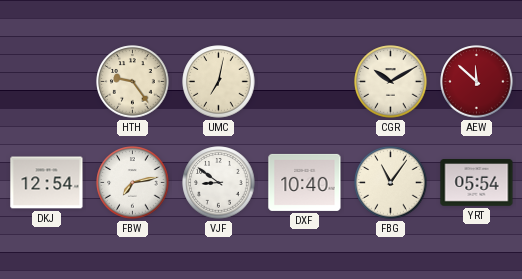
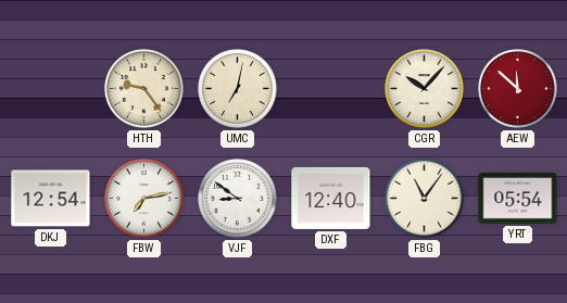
CGR: 10:10 -> 10:07
DXF: 10:40 -> 12:40
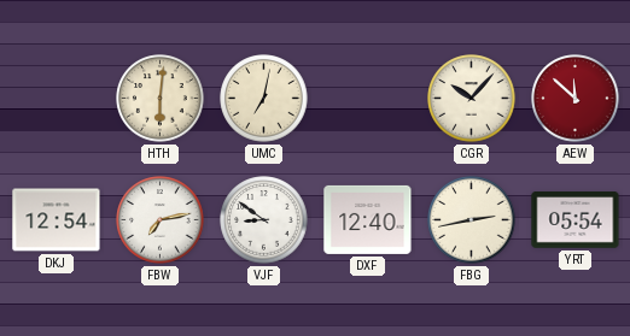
HTH: 9:24 -> 6:01
FBG: 11:06 -> 2:43
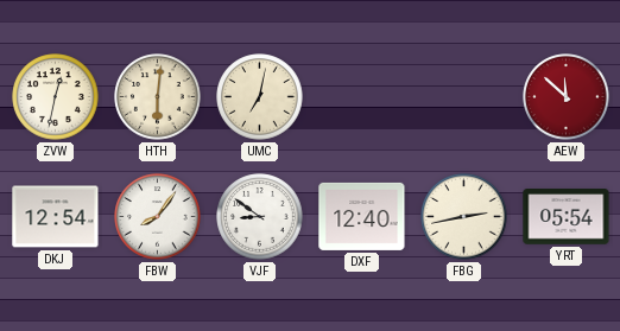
ZVW: none -> 12:32
CGR: 10:07 -> none
FBW: 7:13 -> 8:06
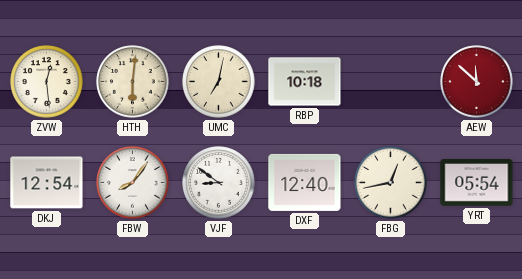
ZVW: 12:32 -> 12:29
RBP: none -> 10:18
FBG: 2:43 -> 12:43
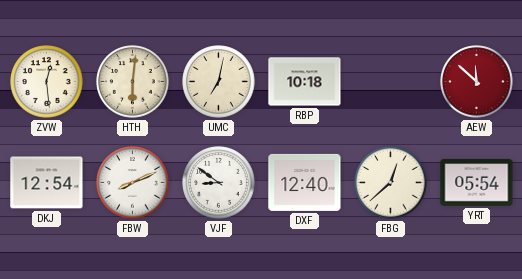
FBW: 8:06 -> 8:11
FBG: 12:43 -> 12:38
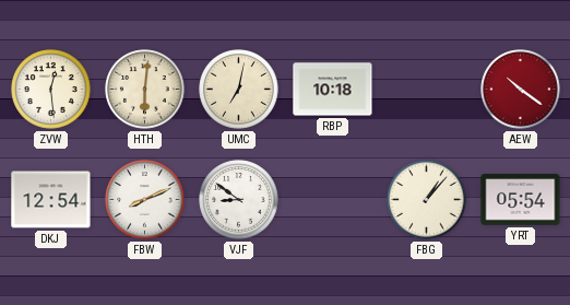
AEW: 11:52 -> 10:21
DXF: 12:40 -> none
FBG: 12:38 -> 1:07
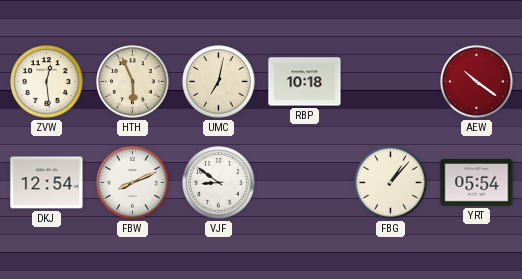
HTH: 6:01 -> 5:56
